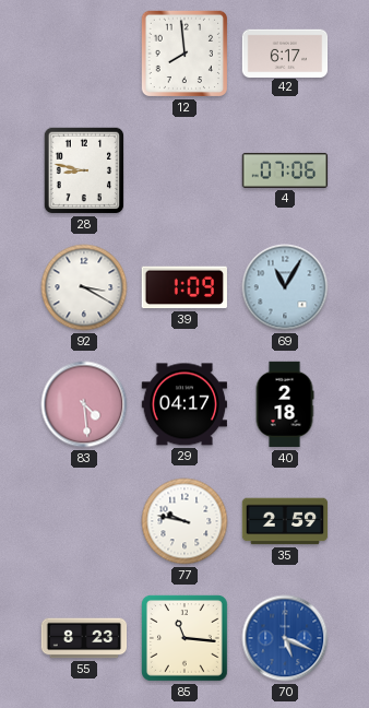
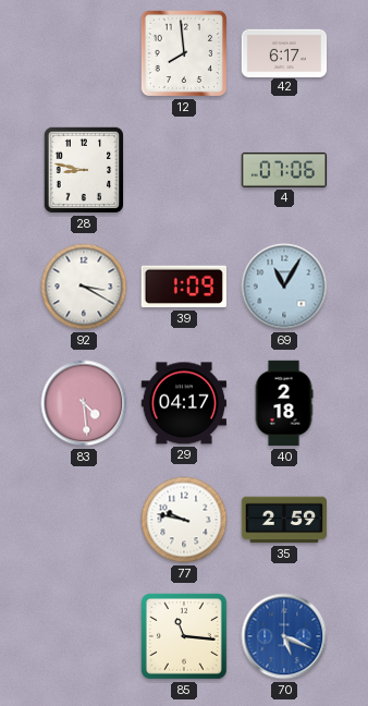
55: 8:23 -> none
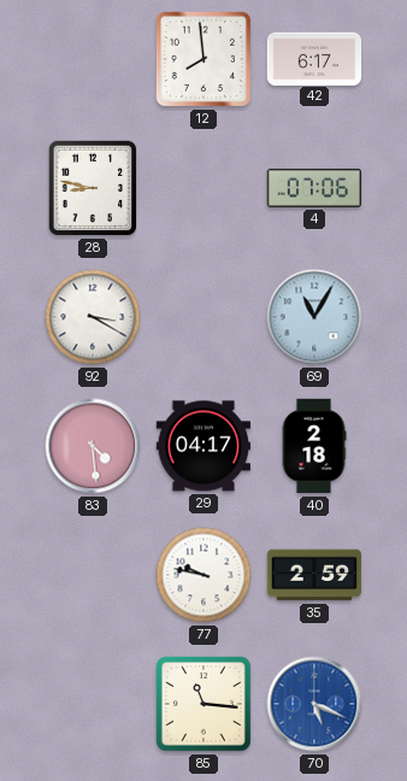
39: 1:09 -> none
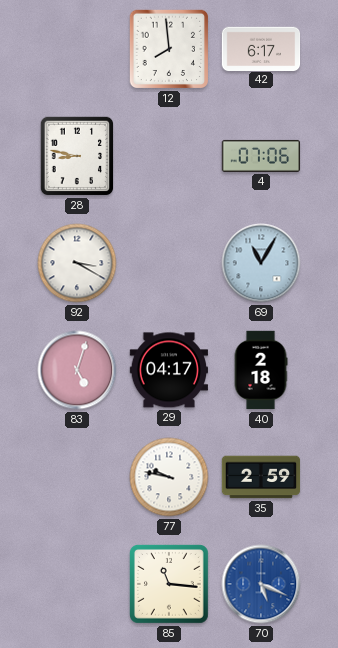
83: 4:29 -> 5:03
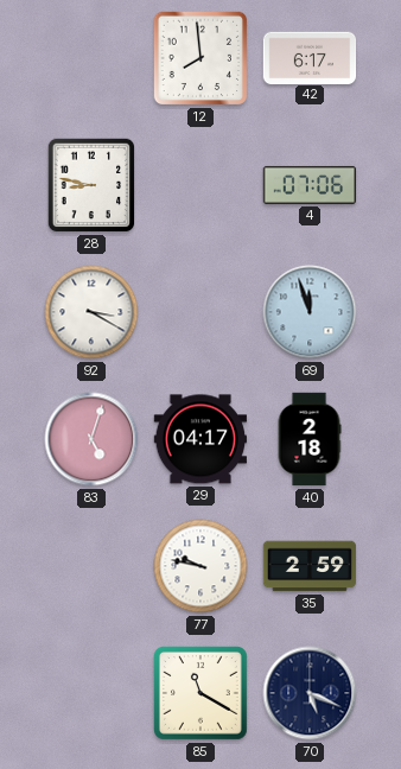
69: 11:05 -> 11:57
85: 11:16 -> 11:20
70 dial: blue -> navy
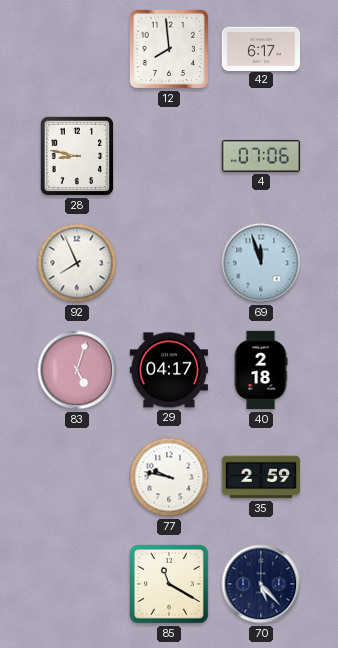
92: 3:20 -> 7:56
70: 5:19 -> 5:23
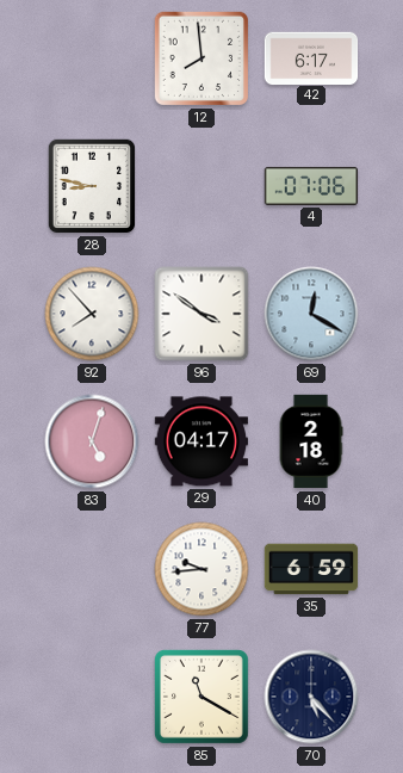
92: 7:56 -> 7:53
96: none -> 3:51
69: 11:57 -> 12:20
77: 9:47 -> 9:44
35: 2:59 -> 6:59
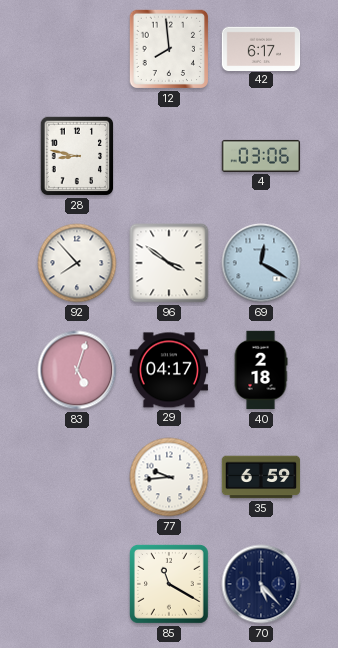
4: 07:06 -> 03:06
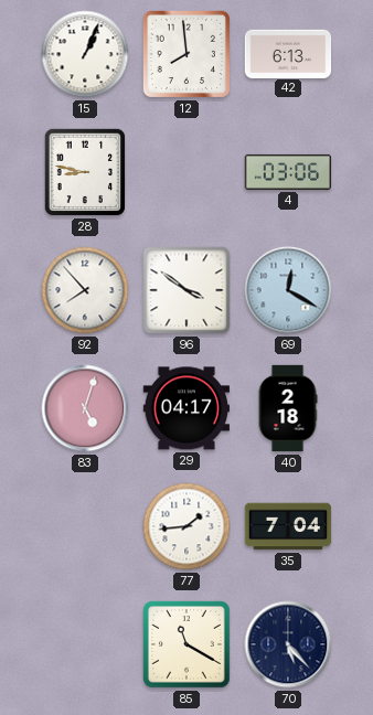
15: none -> 1:04
42: 6:17 -> 6:13
77: 9:44 -> 1:44
35: 6:59 -> 7:04
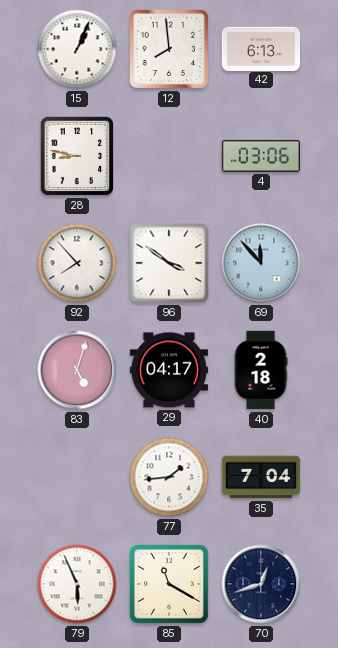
69: 12:20 -> 11:53
79: none -> 5:56
70: 5:23 -> 12:42
